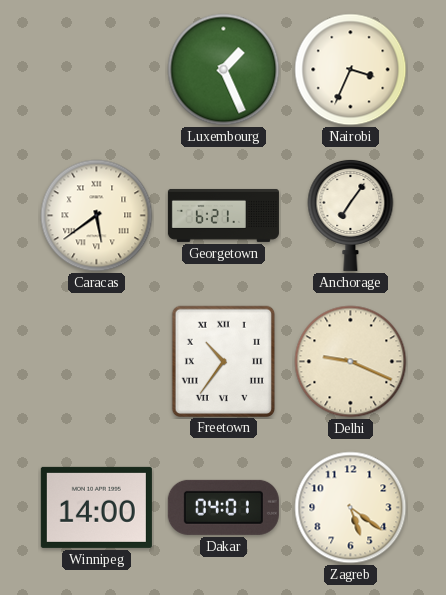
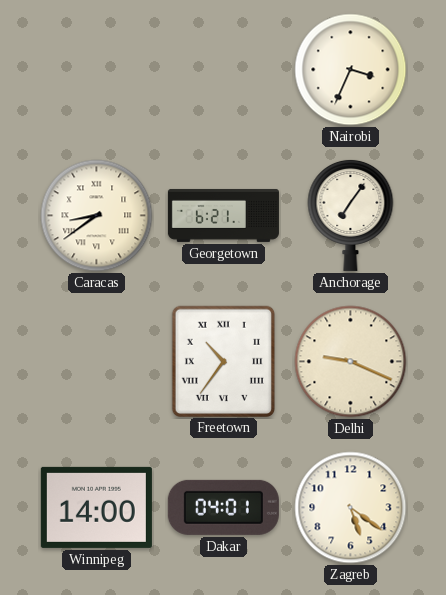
Luxembourg: 1:26 -> none
Caracas: 5:39 -> 8:39
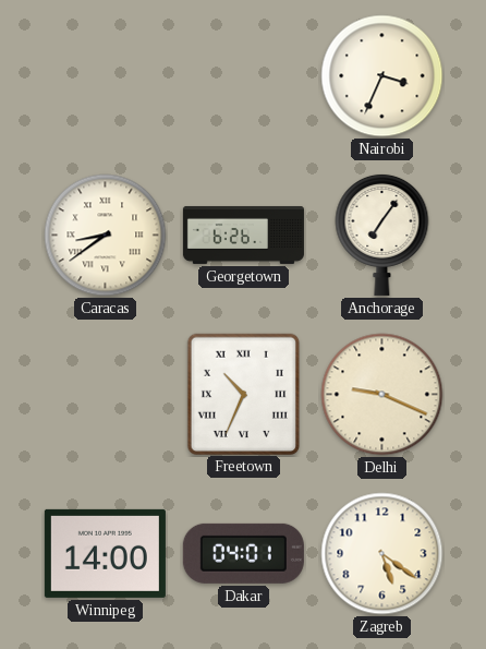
Georgetown: 6:21 -> 6:26
Freetown: 10:36 -> 10:34
